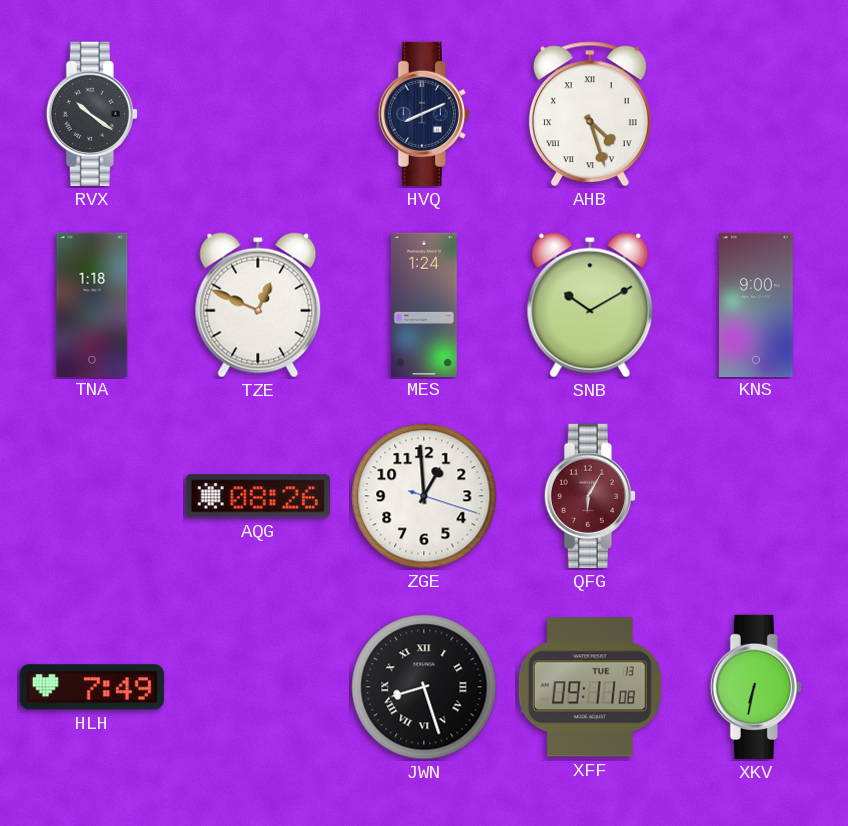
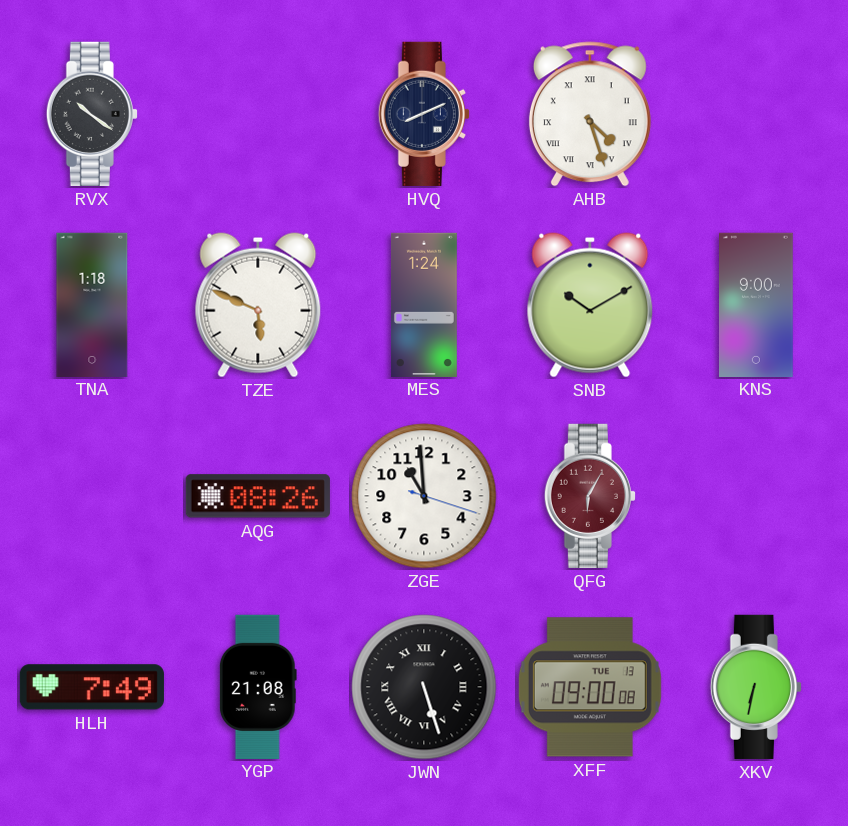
TZE: 12:49 -> 5:49
ZGE: 12:59 -> 10:59
YGP: none -> 21:08
JWN: 8:27 -> 5:27
XFF: 09:11 -> 09:00
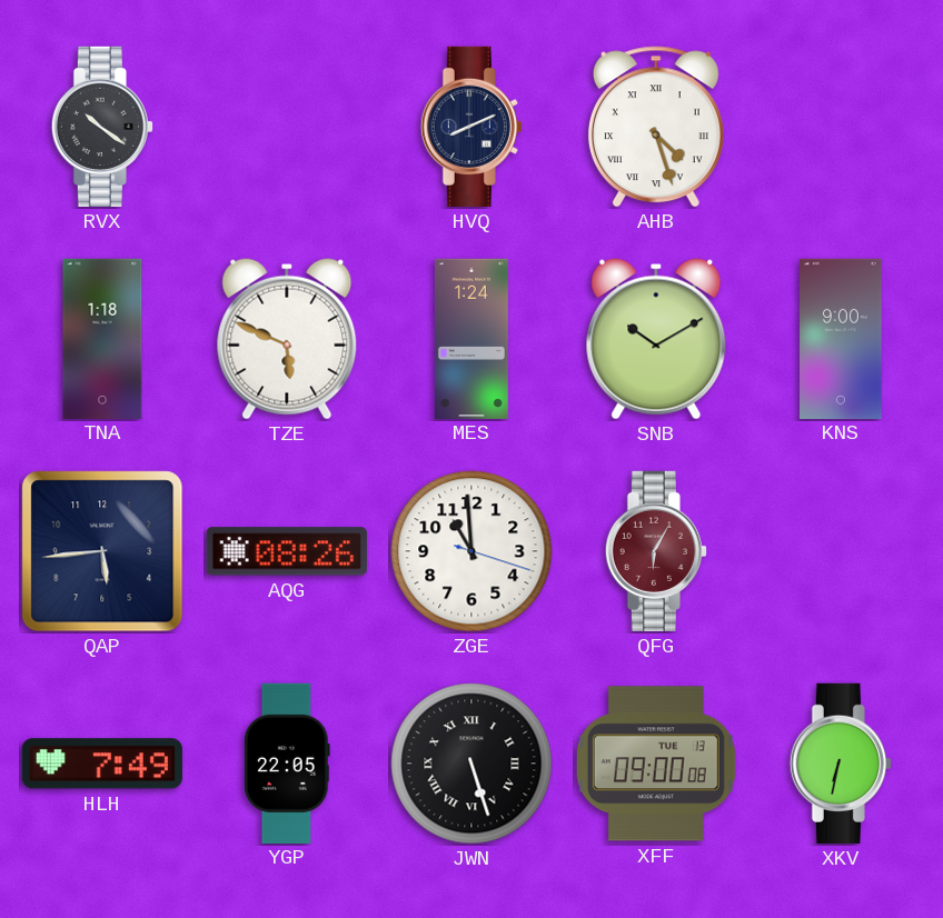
QAP: none -> 5:44
YGP: 21:08 -> 22:05
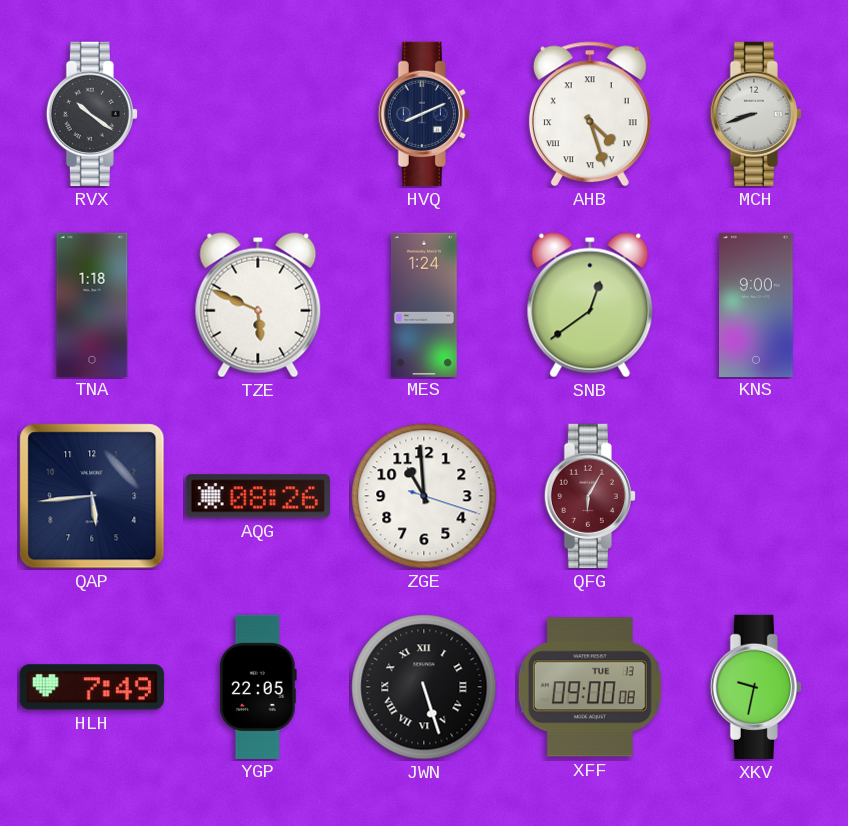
MCH: none -> 8:42
SNB: 10:10 -> 12:39
XKV: 6:32 -> 9:32
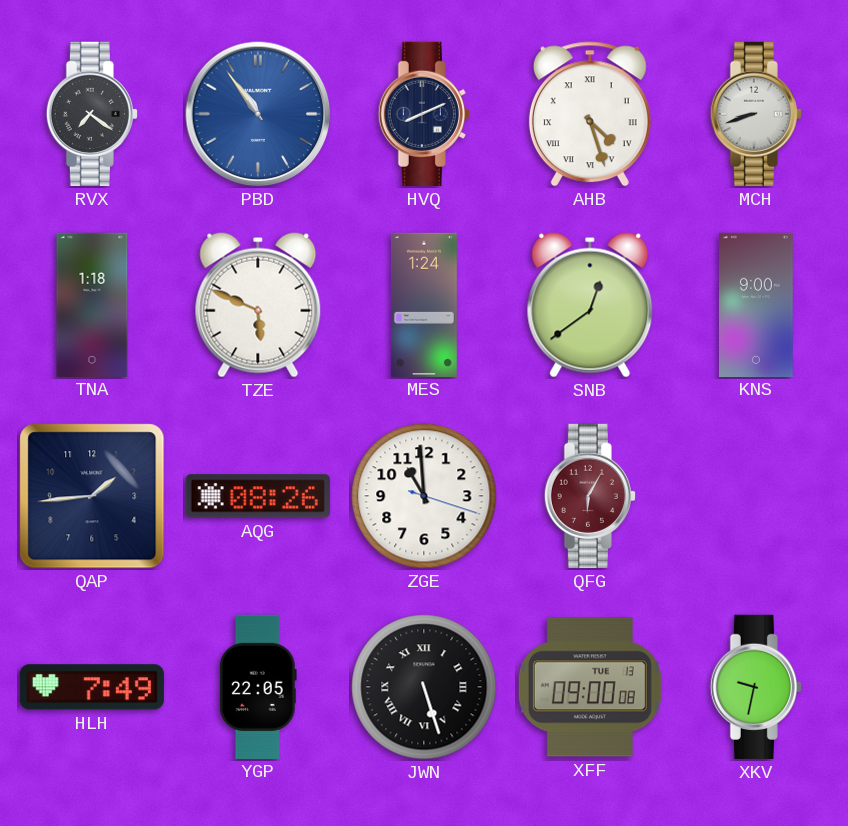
RVX: 10:21 -> 7:21
PBD: none -> 10:54
QAP: 5:44 -> 1:44
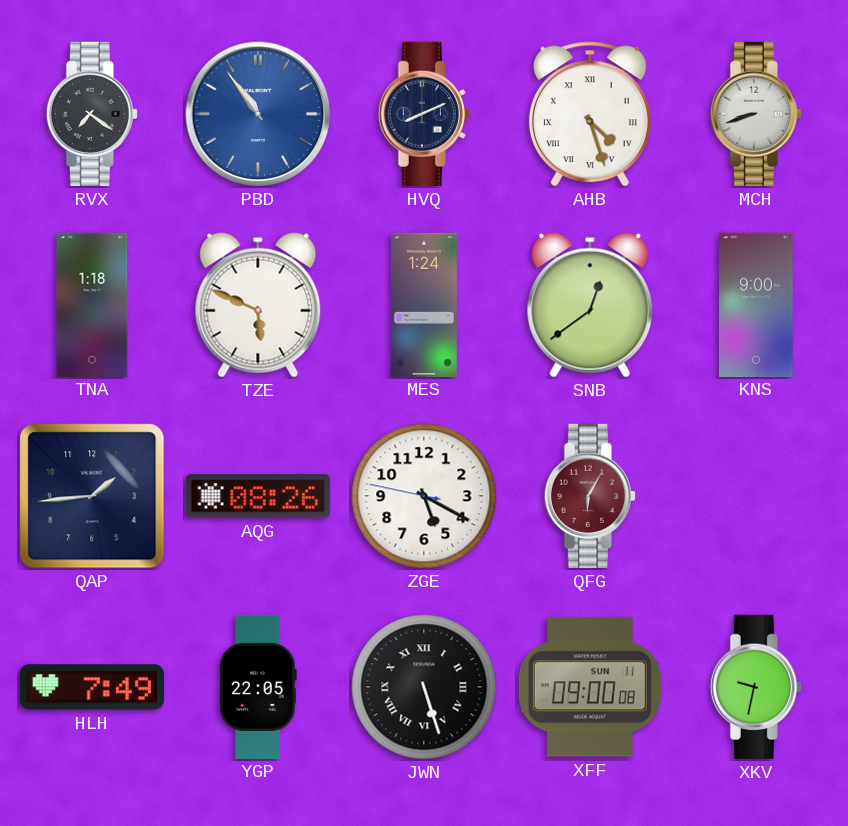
ZGE: 10:59 -> 5:19
XFF date: TUE 13 -> SUN 11
